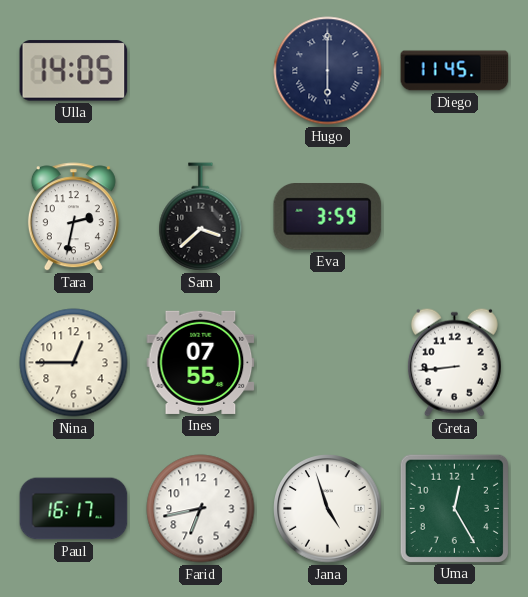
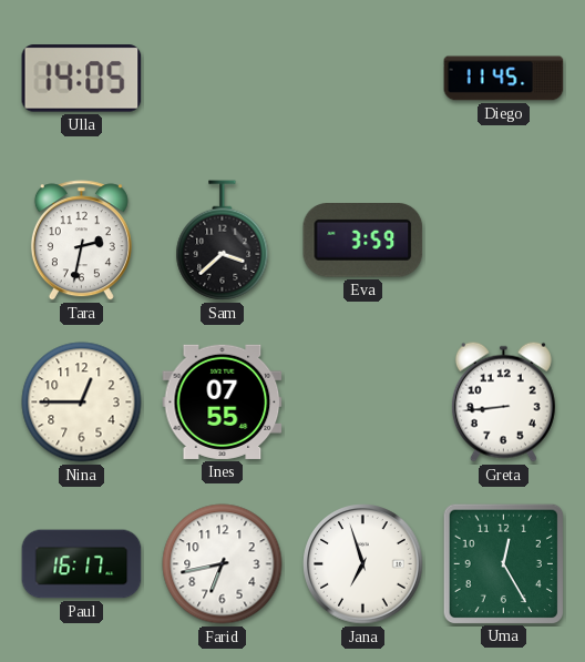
Hugo: 6:00 -> none
Jana: 4:57 -> 6:57
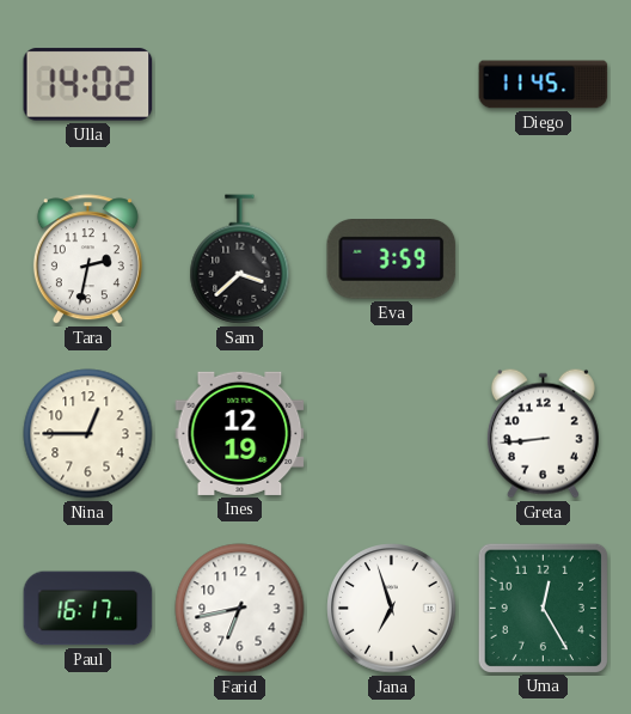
Ulla: 14:05 -> 14:02
Ines: 07:55 -> 12:19
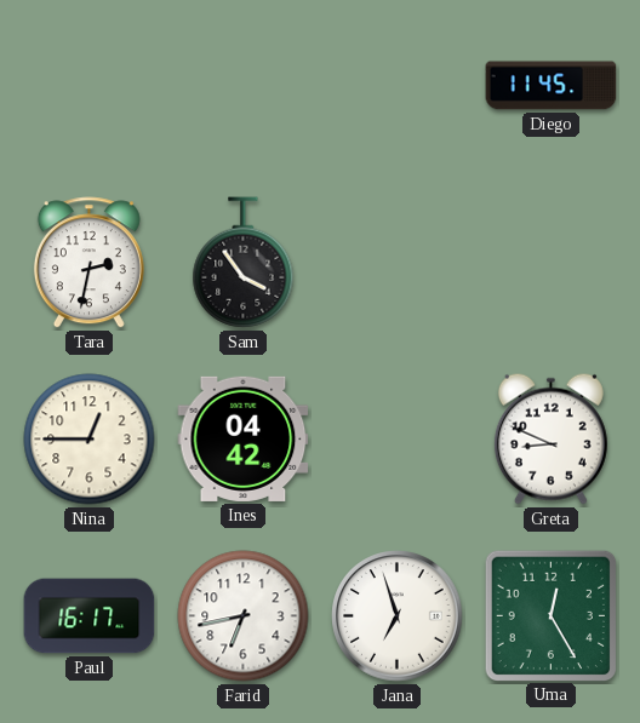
Ulla: 14:02 -> none
Sam: 3:38 -> 3:54
Eva: 3:59 -> none
Ines: 12:19 -> 04:42
Greta: 8:44 -> 8:49
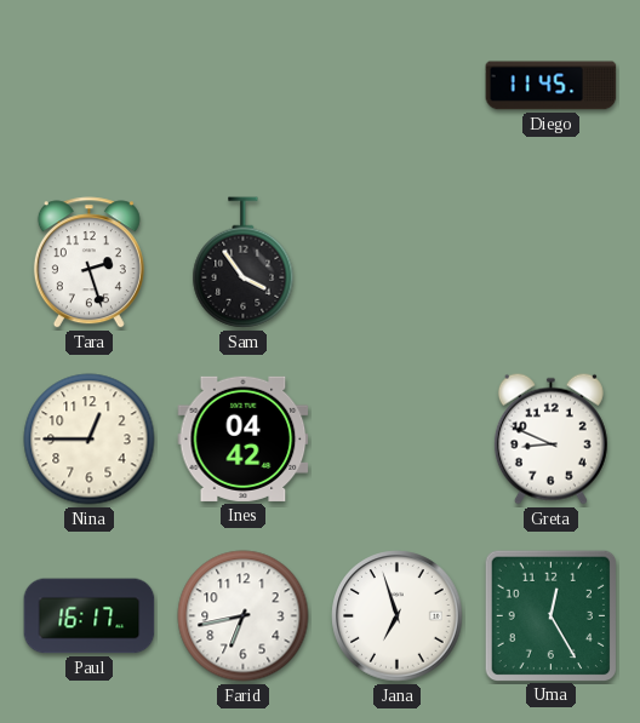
Tara: 2:32 -> 2:27
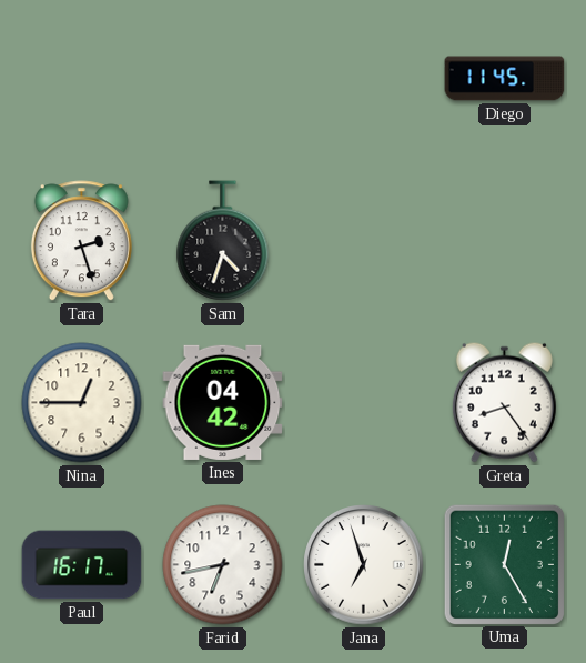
Sam: 3:54 -> 4:33
Greta: 8:49 -> 8:24
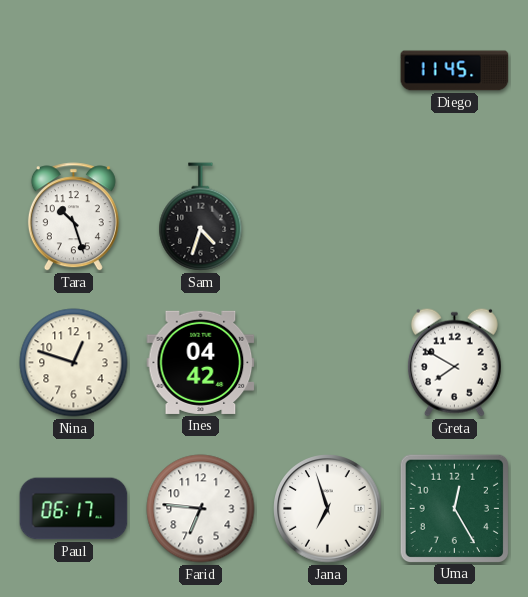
Tara: 2:27 -> 10:27
Nina: 12:45 -> 12:48
Greta: 8:24 -> 7:50
Paul: 16:17 -> 06:17
Farid: 6:43 -> 6:46
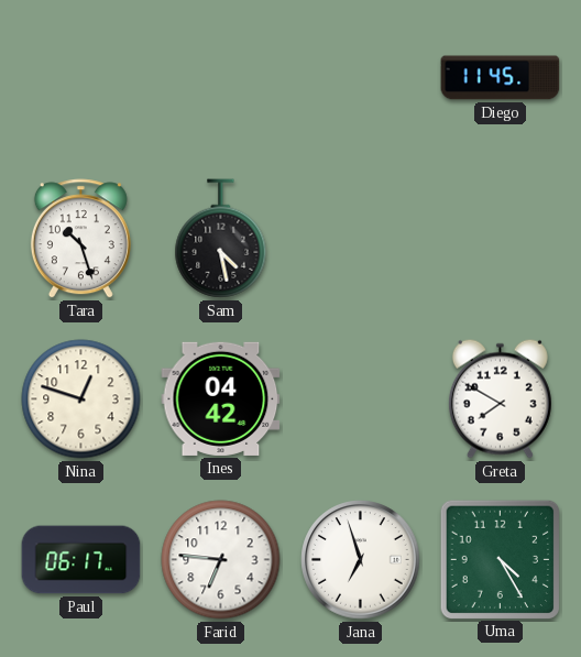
Sam: 4:33 -> 4:28
Uma: 12:25 -> 4:25
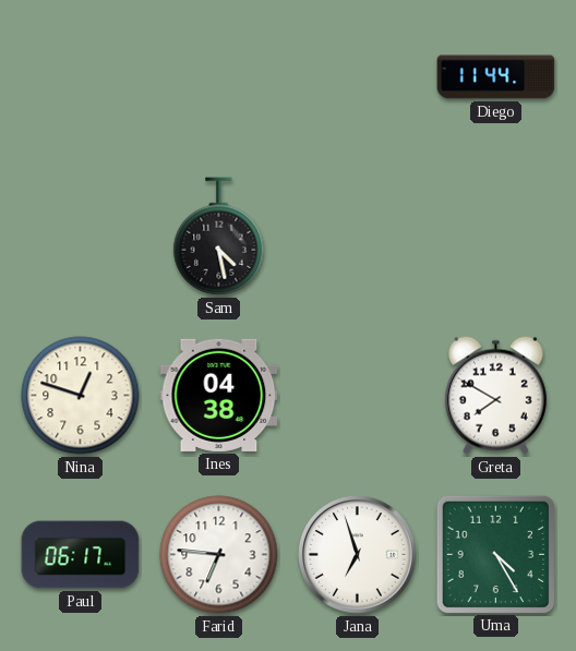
Diego: 11:45 -> 11:44
Tara: 10:27 -> none
Ines: 04:42 -> 04:38
